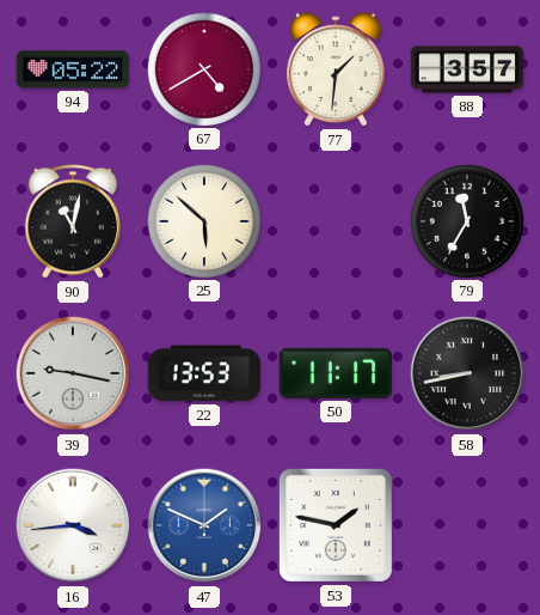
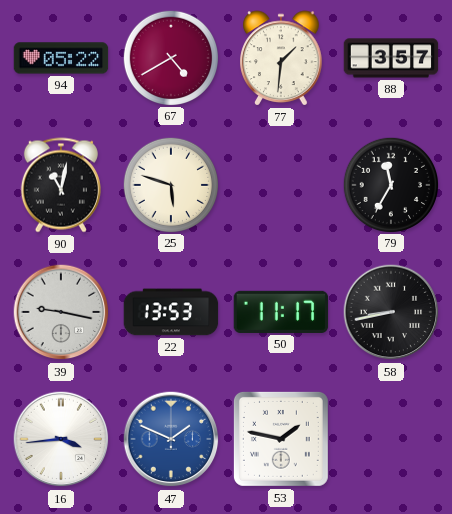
25: 5:52 -> 5:48
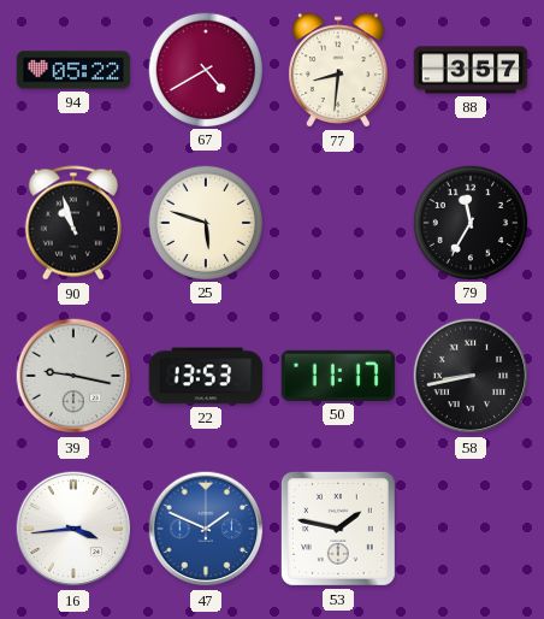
77: 1:31 -> 8:31
90: 11:02 -> 10:57
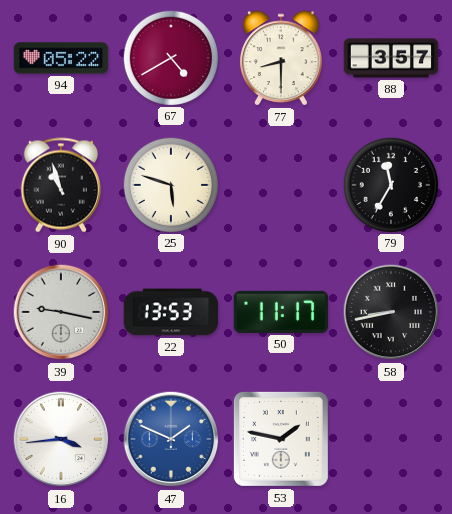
77: 8:31 -> 8:30
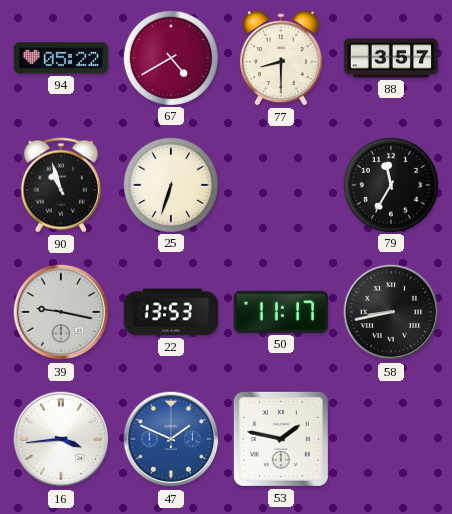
25: 5:48 -> 6:33
